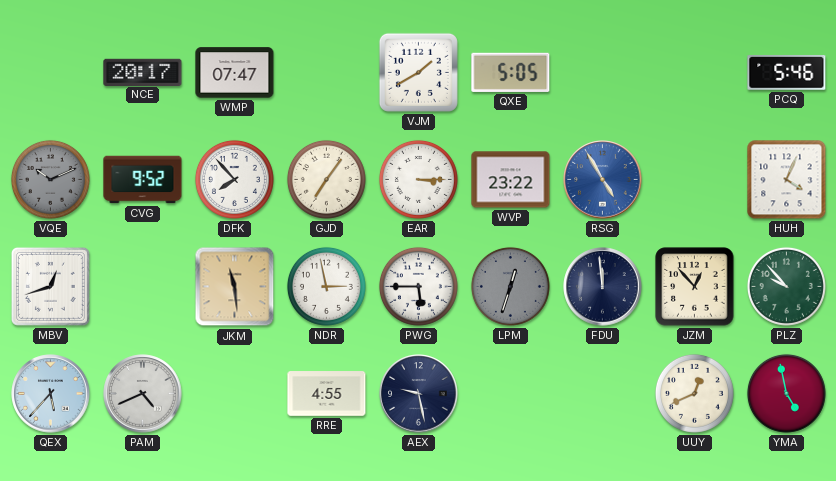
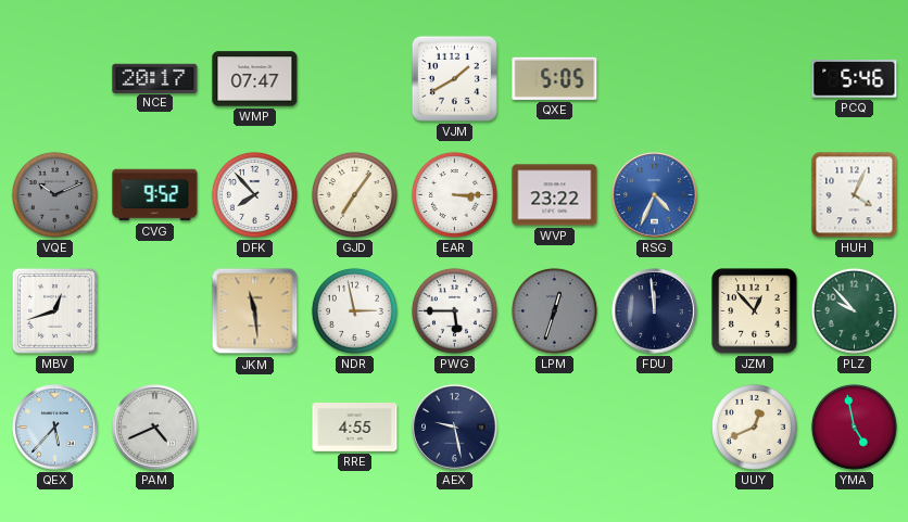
RSG: 4:55 -> 4:34
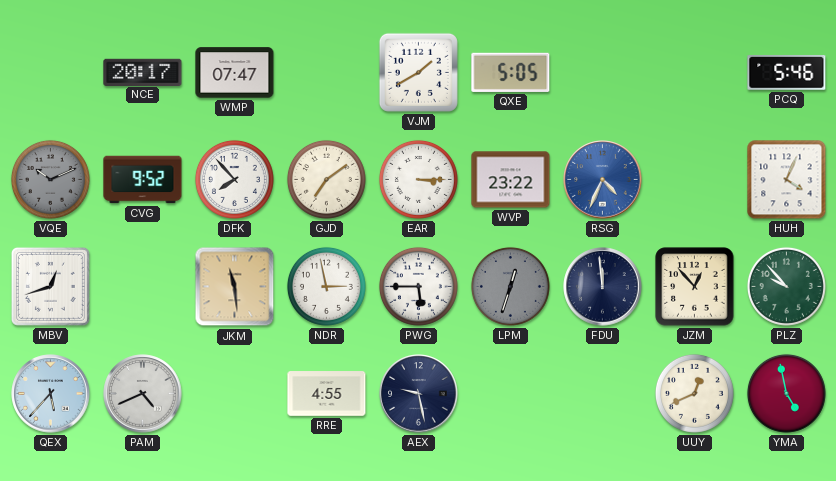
GJD: 7:06 -> 7:09
